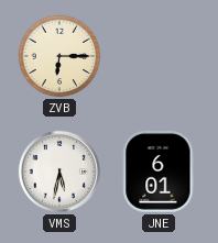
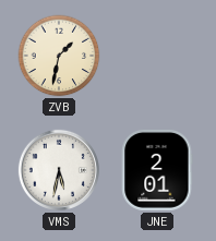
ZVB: 6:15 -> 1:32
JNE: 6:01 -> 2:01
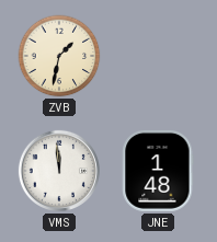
VMS: 5:32 -> 11:59
JNE: 2:01 -> 1:48
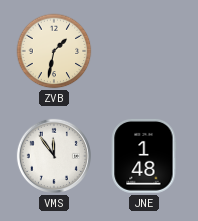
VMS: 11:59 -> 11:54
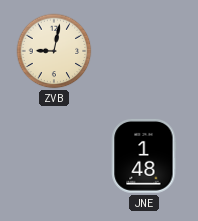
ZVB: 1:32 -> 9:02
VMS: 11:54 -> none
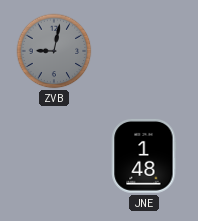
ZVB dial: cream -> grey
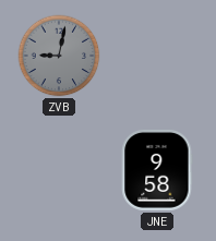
JNE: 1:48 -> 9:58
